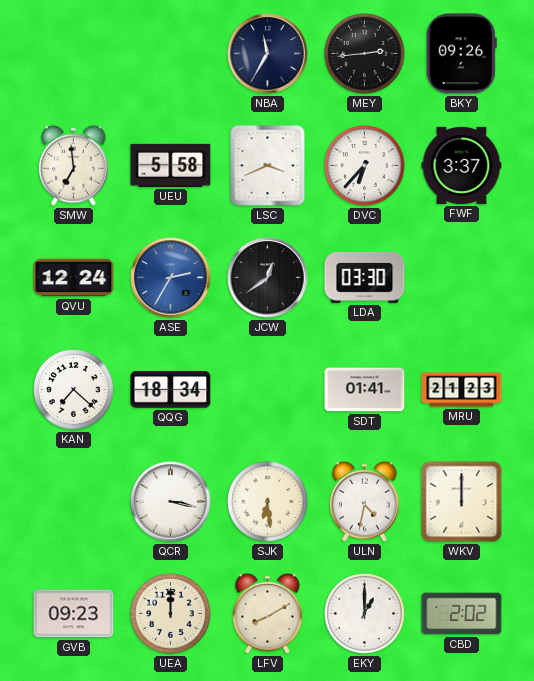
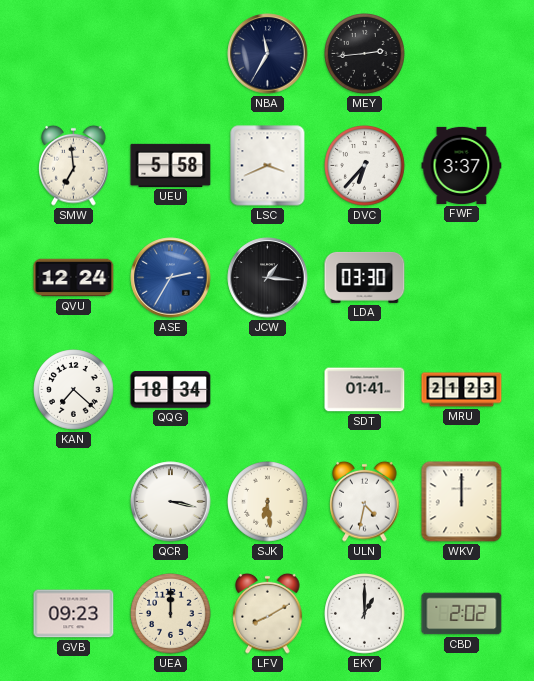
BKY: 09:26 -> none
JCW: 12:39 -> 1:16
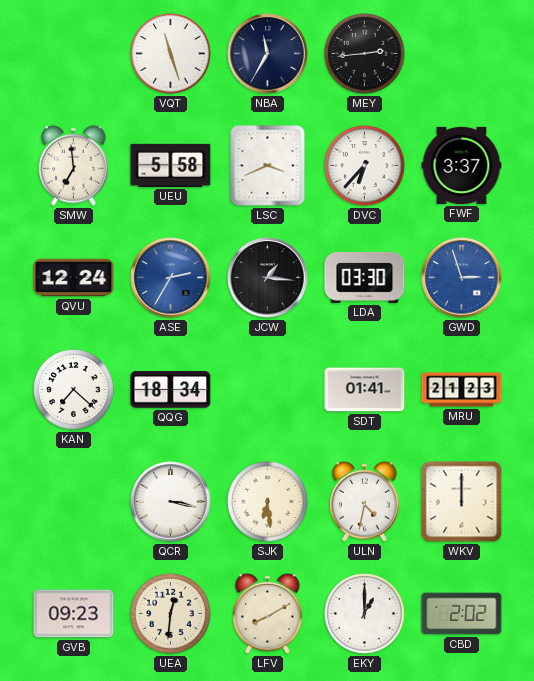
VQT: none -> 11:27
GWD: none -> 2:57
UEA: 12:00 -> 12:31
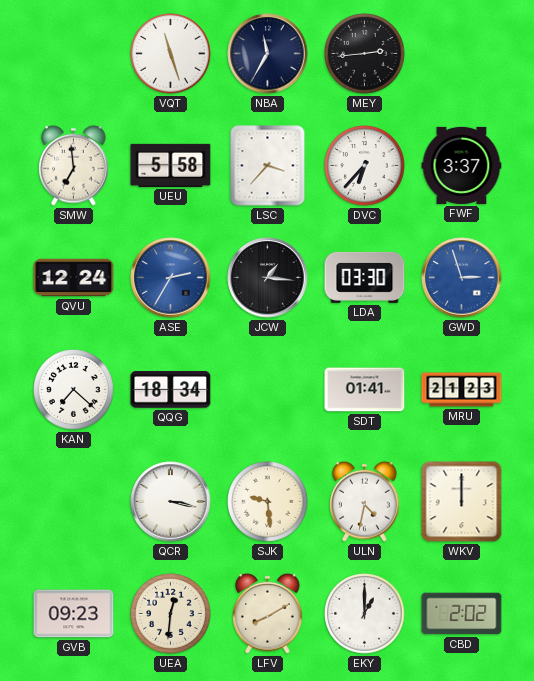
LSC: 3:41 -> 3:37
SJK: 6:29 -> 9:29
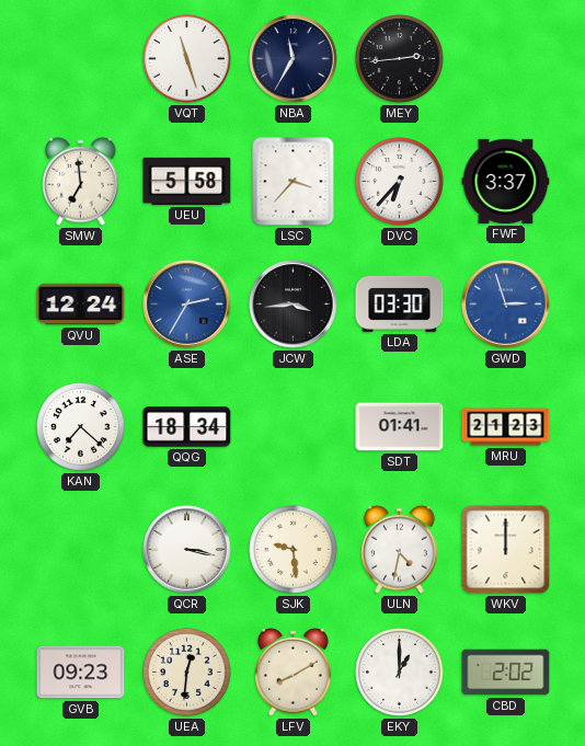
JCW: 1:16 -> 3:44
